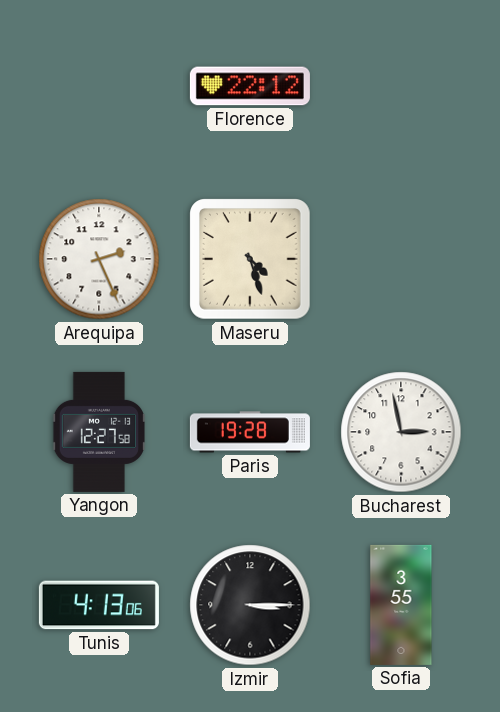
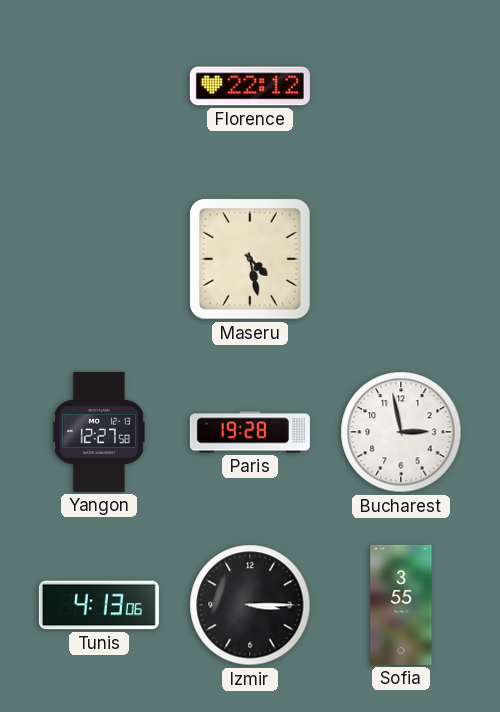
Arequipa: 2:26 -> none
Maseru: 4:27 -> 4:28
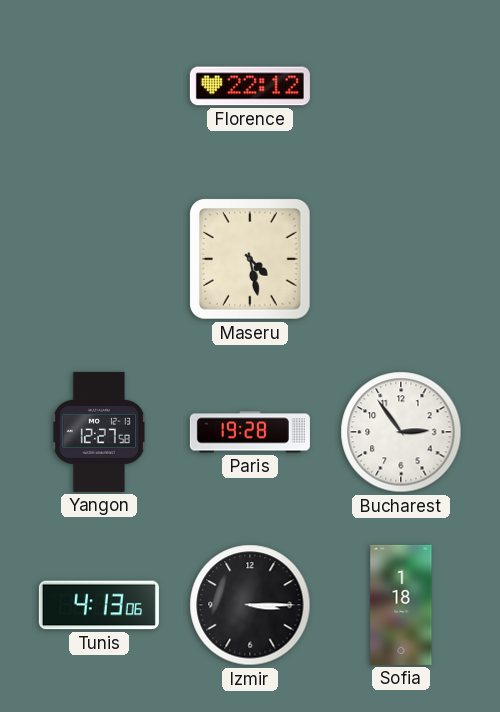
Bucharest: 2:58 -> 2:54
Sofia: 3:55 -> 1:18
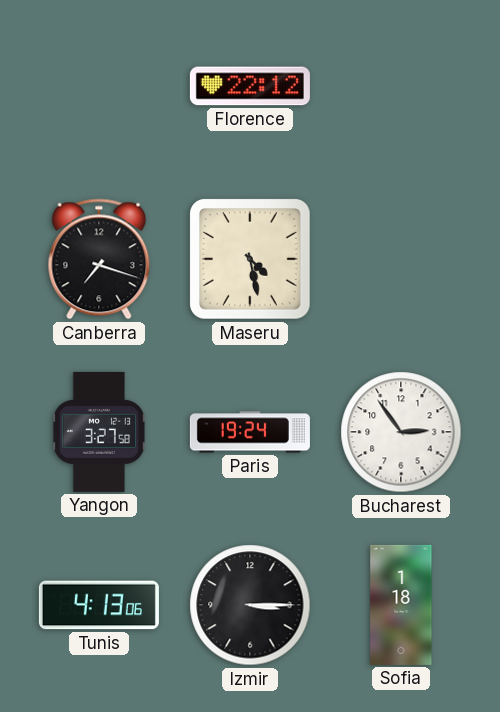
Canberra: none -> 7:18
Yangon: 12:27 -> 3:27
Paris: 19:28 -> 19:24
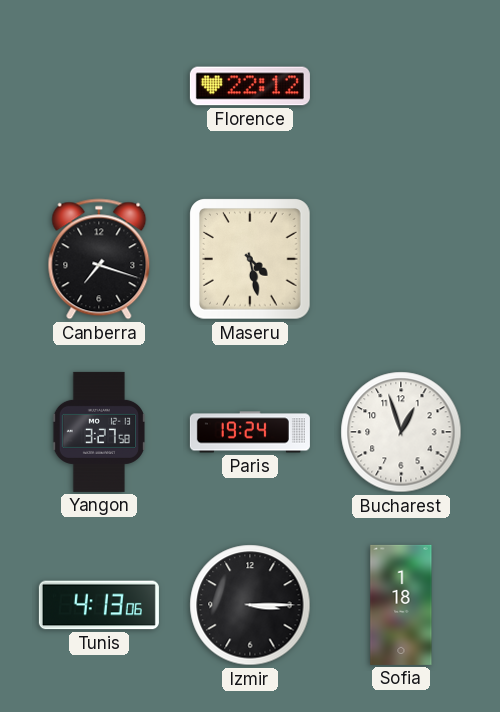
Bucharest: 2:54 -> 12:57
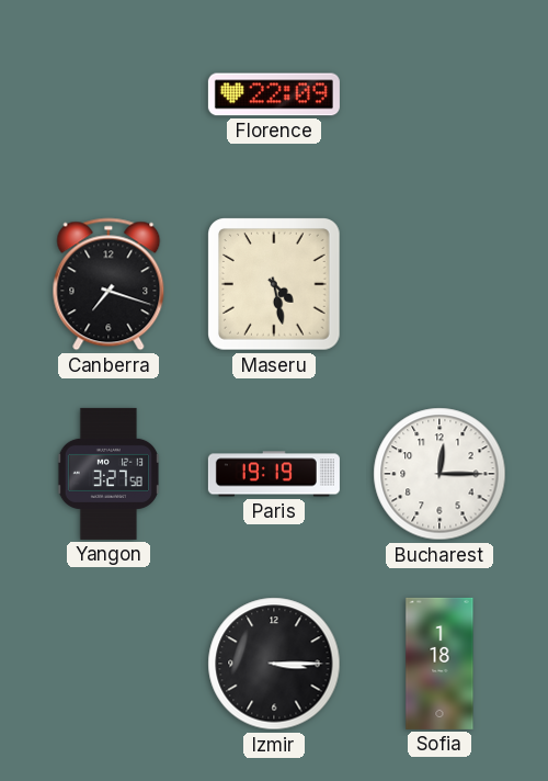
Florence: 22:12 -> 22:09
Paris: 19:24 -> 19:19
Bucharest: 12:57 -> 12:15
Tunis: 4:13 -> none
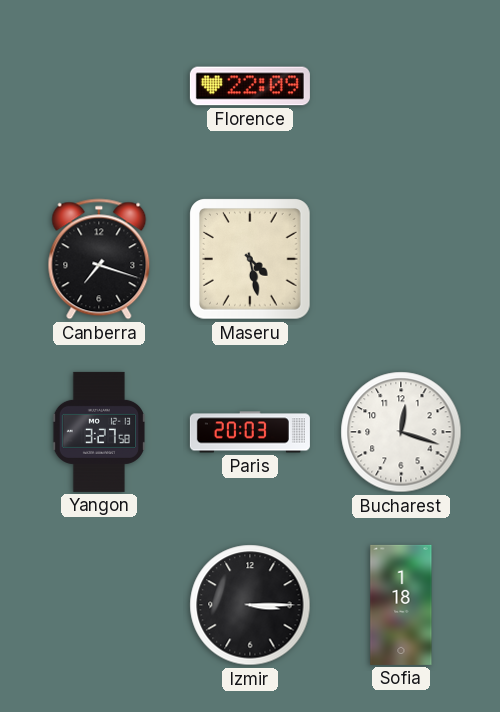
Paris: 19:19 -> 20:03
Bucharest: 12:15 -> 12:18
